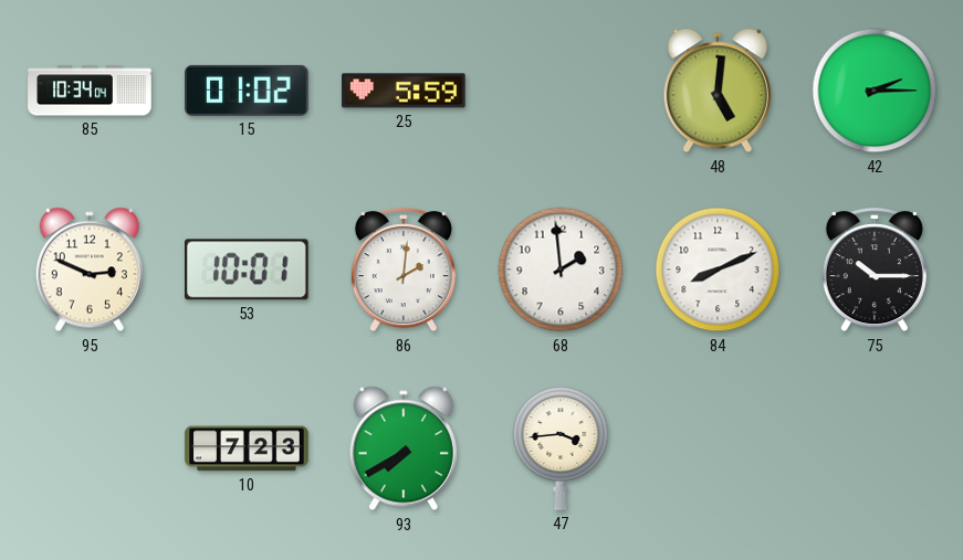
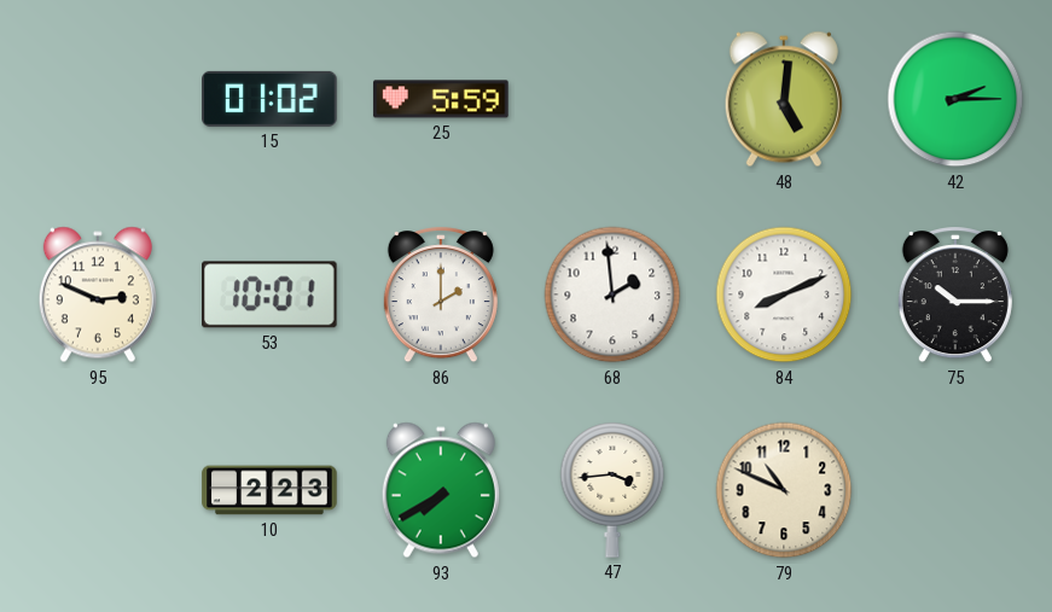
85: 10:34 -> none
86: 2:01 -> 2:00
10: 7:23 -> 2:23
79: none -> 10:49
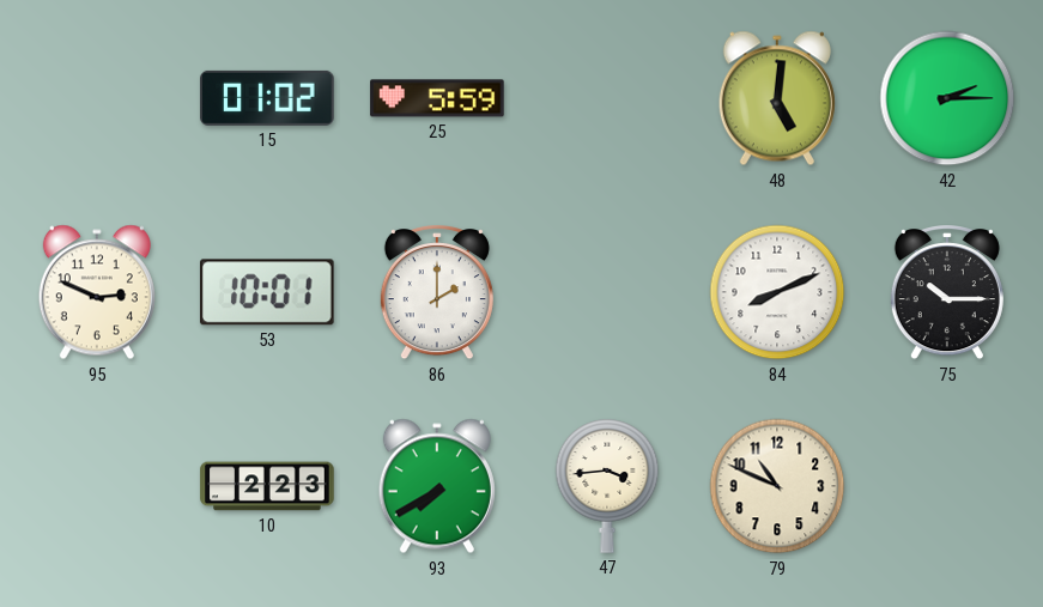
68: 1:59 -> none
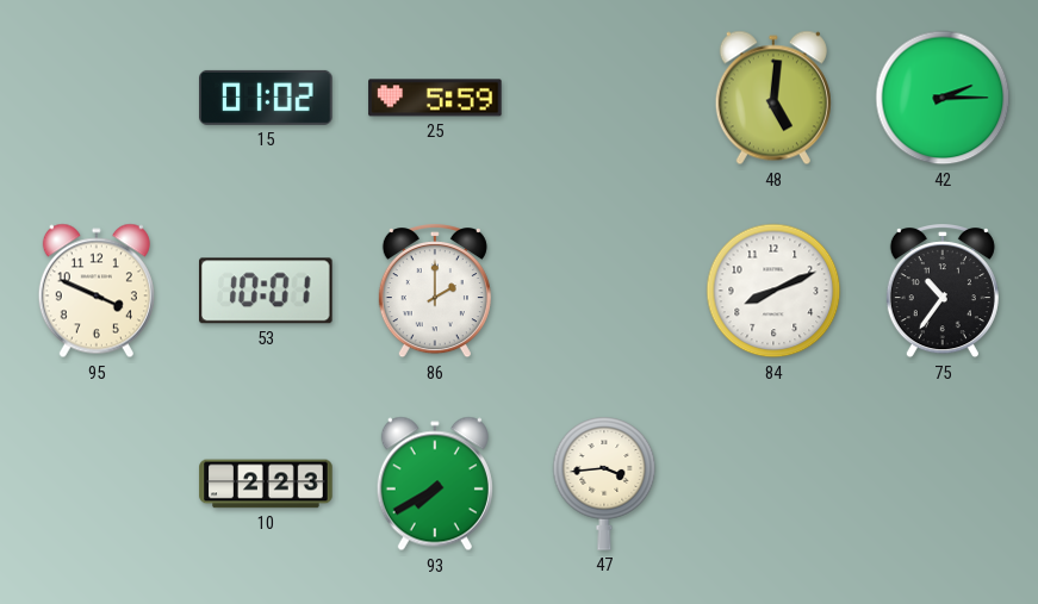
95: 2:49 -> 3:49
75: 10:15 -> 10:36
79: 10:49 -> none
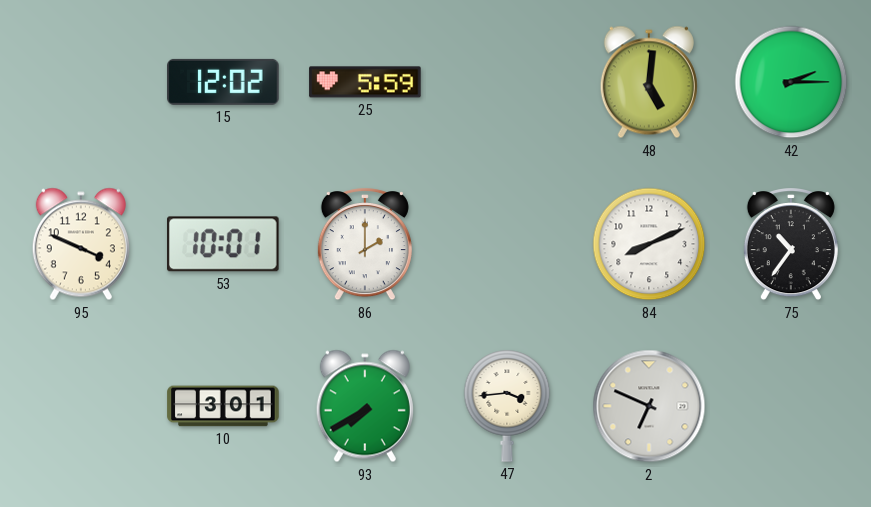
15: 01:02 -> 12:02
10: 2:23 -> 3:01
2: none -> 6:49
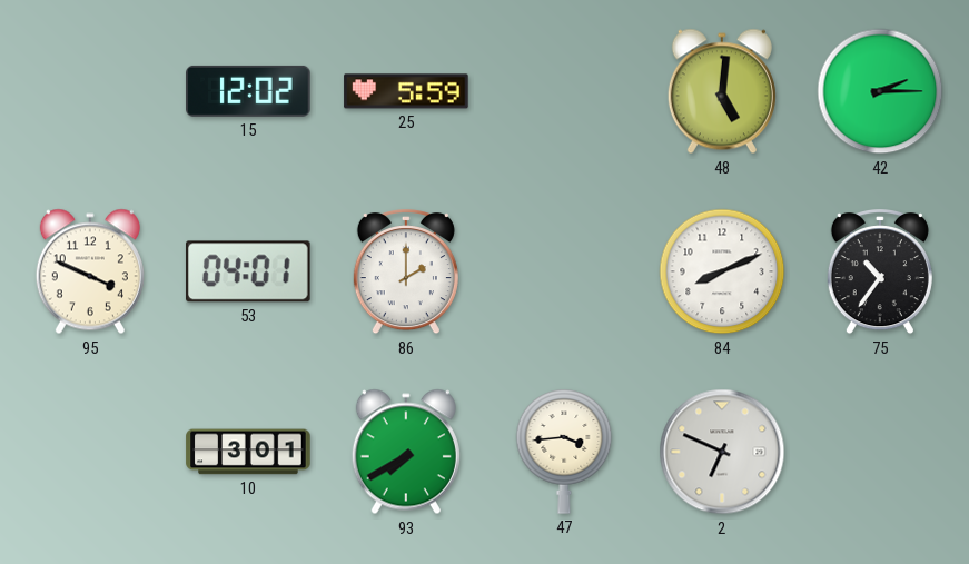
53: 10:01 -> 04:01
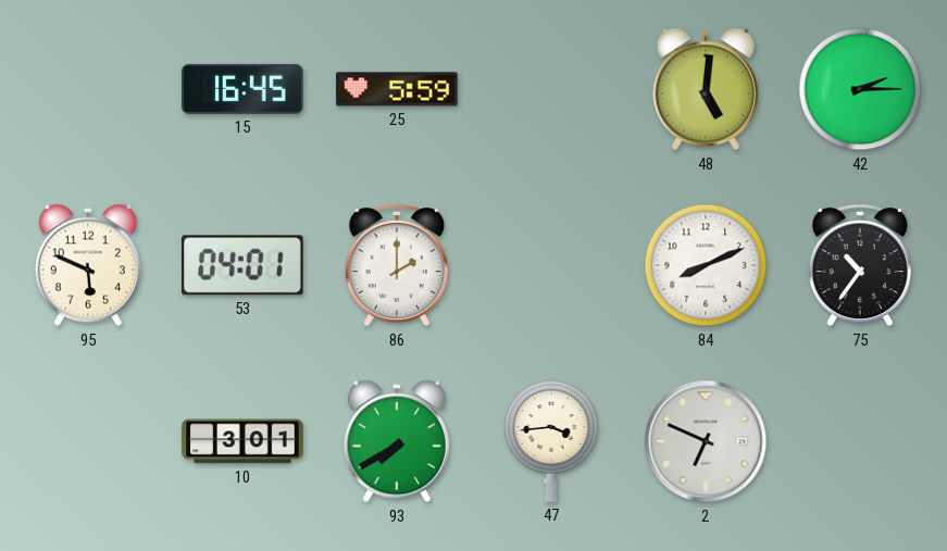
15: 12:02 -> 16:45
95: 3:49 -> 5:49
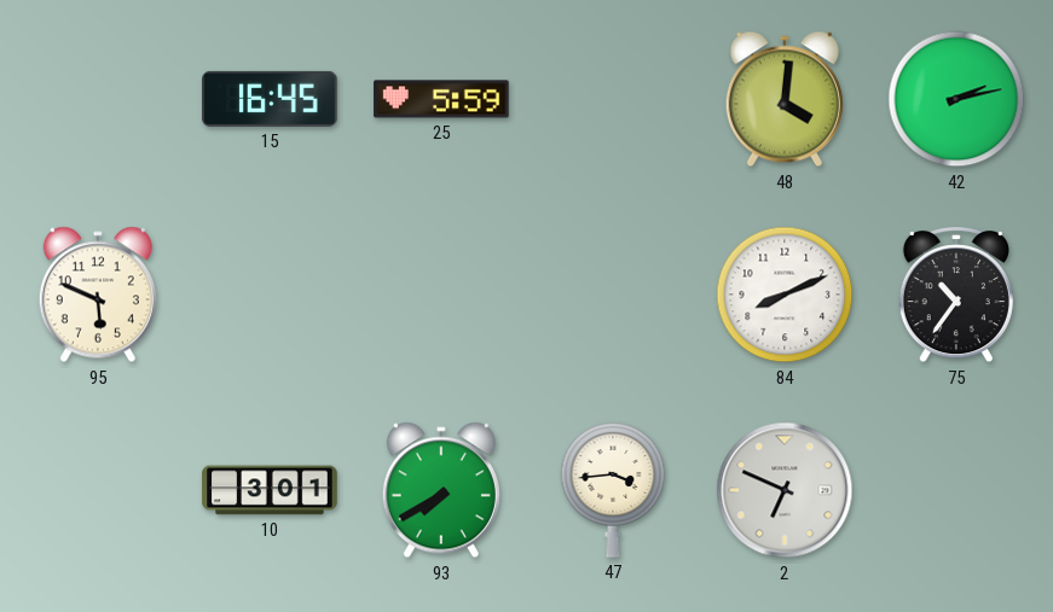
48: 5:01 -> 4:01
42: 2:15 -> 2:13
53: 04:01 -> none
86: 2:00 -> none
